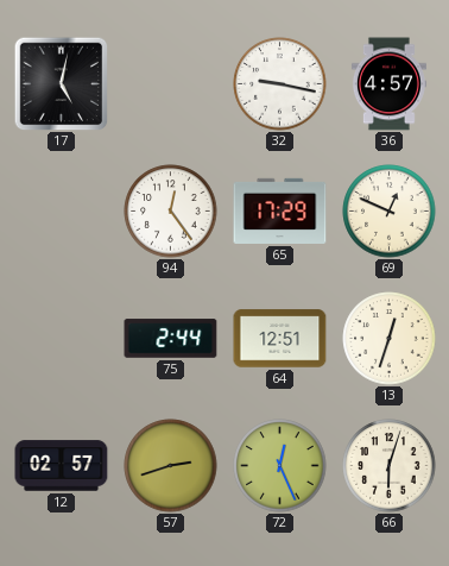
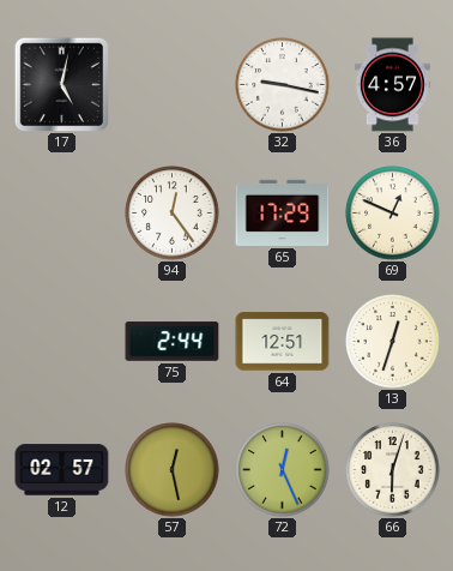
57: 2:42 -> 12:28
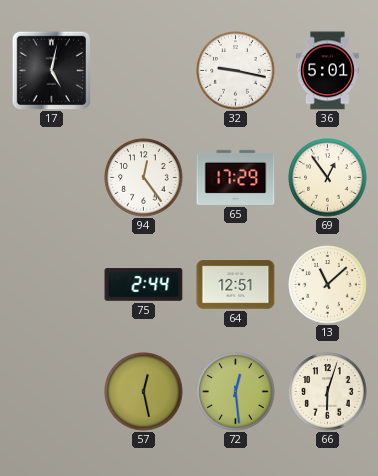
36: 4:57 -> 5:01
69: 12:49 -> 12:54
13: 12:33 -> 11:08
12: 02:57 -> none
72: 12:26 -> 12:29
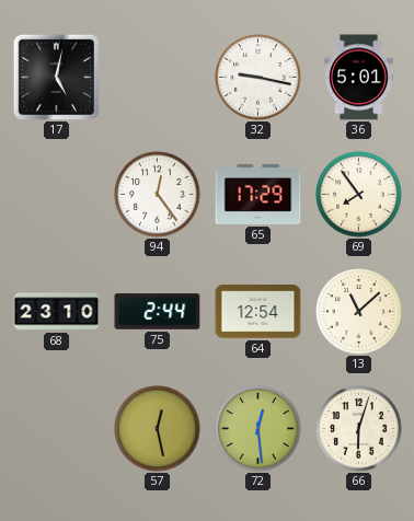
69: 12:54 -> 7:54
68: none -> 23:10
64: 12:51 -> 12:54
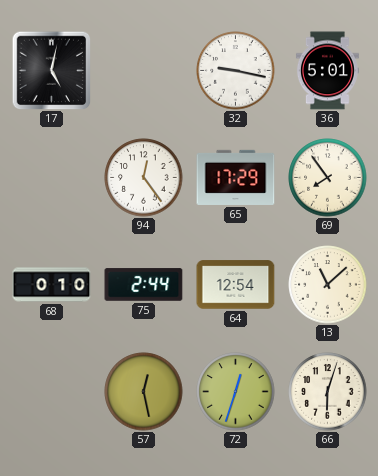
68: 23:10 -> 0:10
72: 12:29 -> 12:33
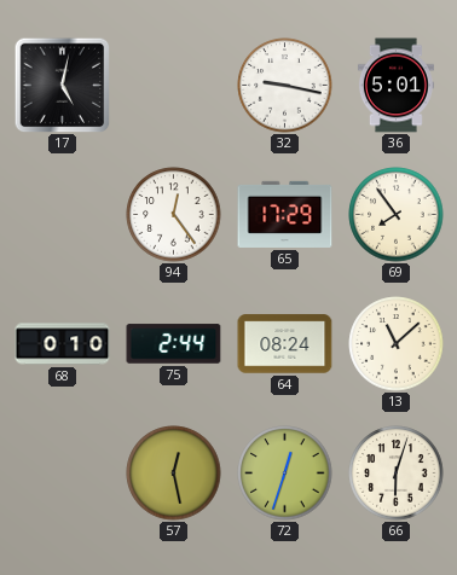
64: 12:54 -> 08:24
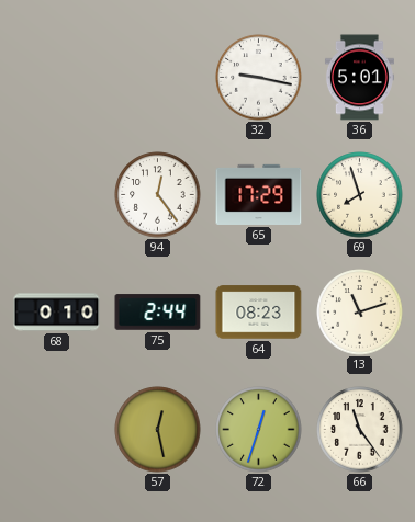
17: 5:02 -> none
69: 7:54 -> 7:57
64: 08:24 -> 08:23
13: 11:08 -> 11:12
66: 6:03 -> 11:24
